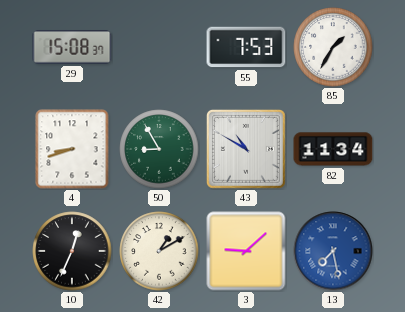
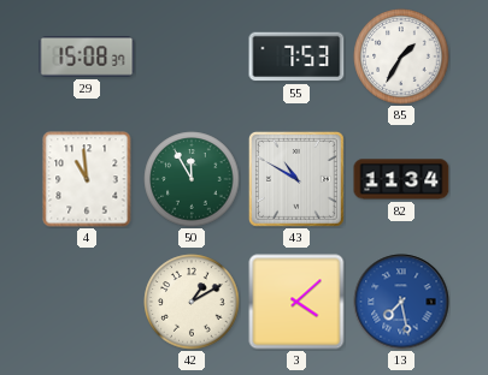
4: 8:42 -> 10:59
50: 8:55 -> 11:55
10: 12:34 -> none
3: 9:08 -> 4:08
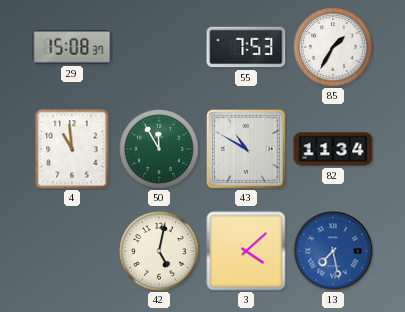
42: 1:10 -> 5:02
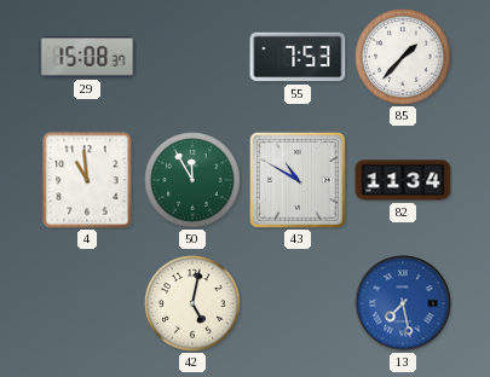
85: 1:35 -> 1:37
3: 4:08 -> none
